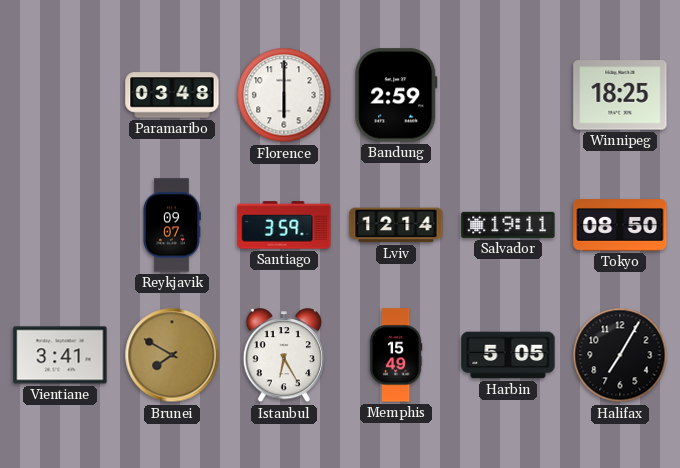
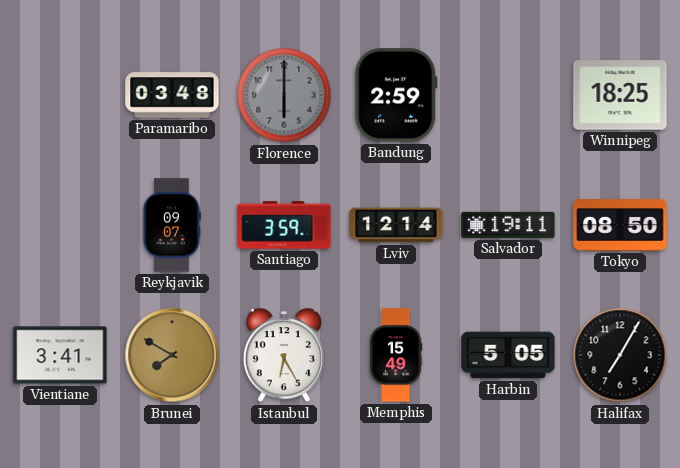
Florence dial: white -> grey
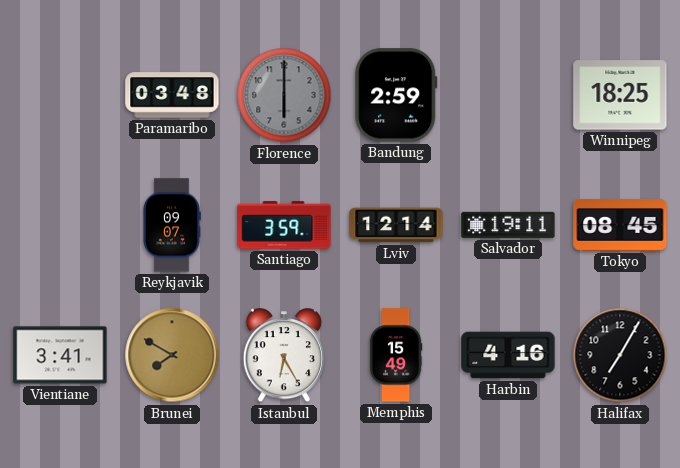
Tokyo: 08:50 -> 08:45
Harbin: 5:05 -> 4:16
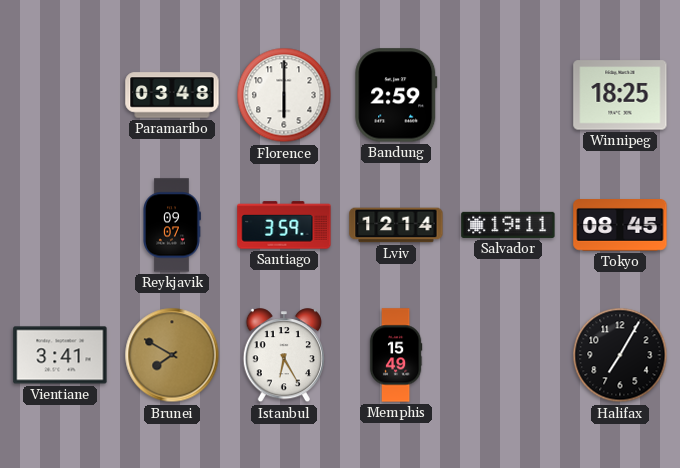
Florence dial: grey -> white
Harbin: 4:16 -> none
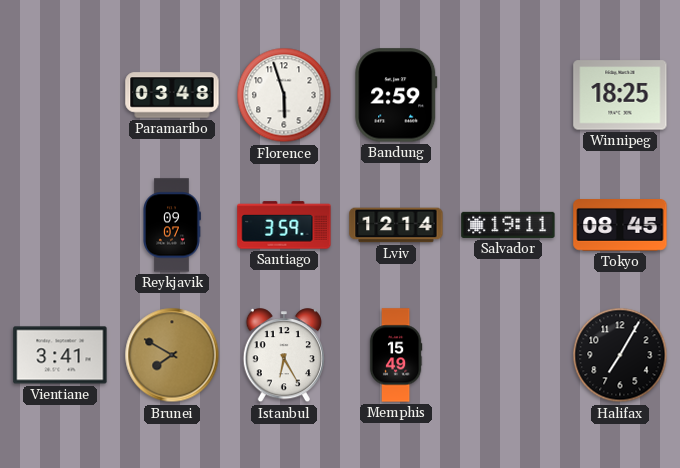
Florence: 6:00 -> 5:57
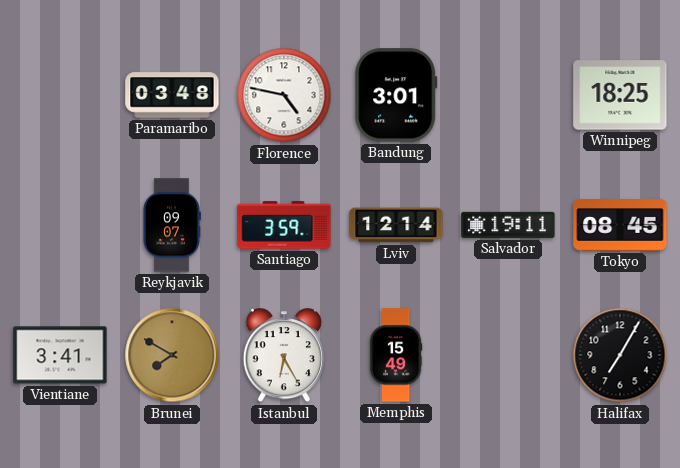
Florence: 5:57 -> 4:47
Bandung: 2:59 -> 3:01
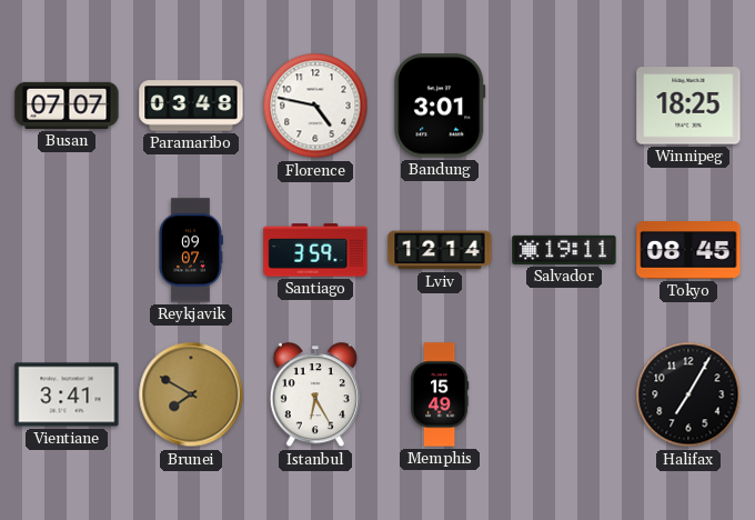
Busan: none -> 07:07
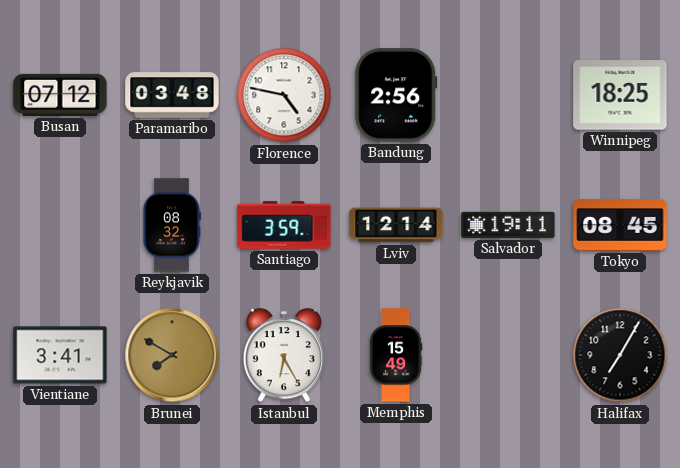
Busan: 07:07 -> 07:12
Bandung: 3:01 -> 2:56
Reykjavik: 09:07 -> 08:32
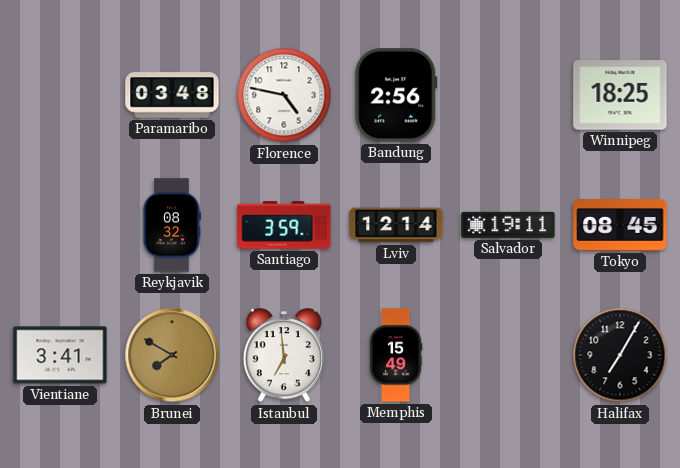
Busan: 07:12 -> none
Istanbul: 6:25 -> 6:59
